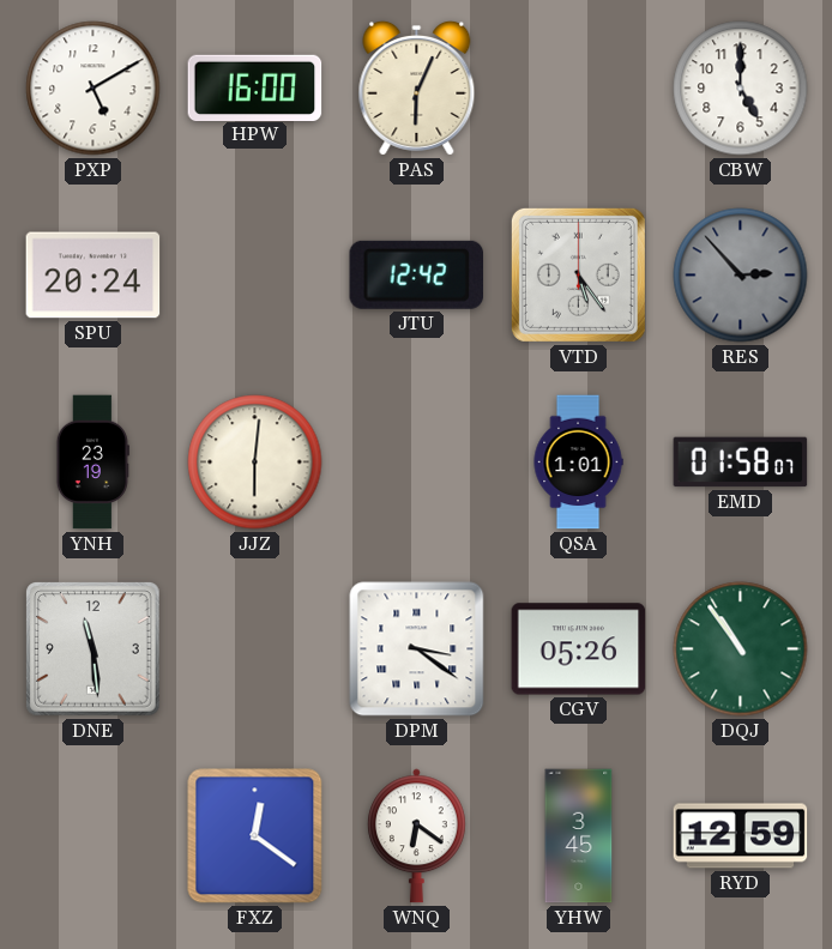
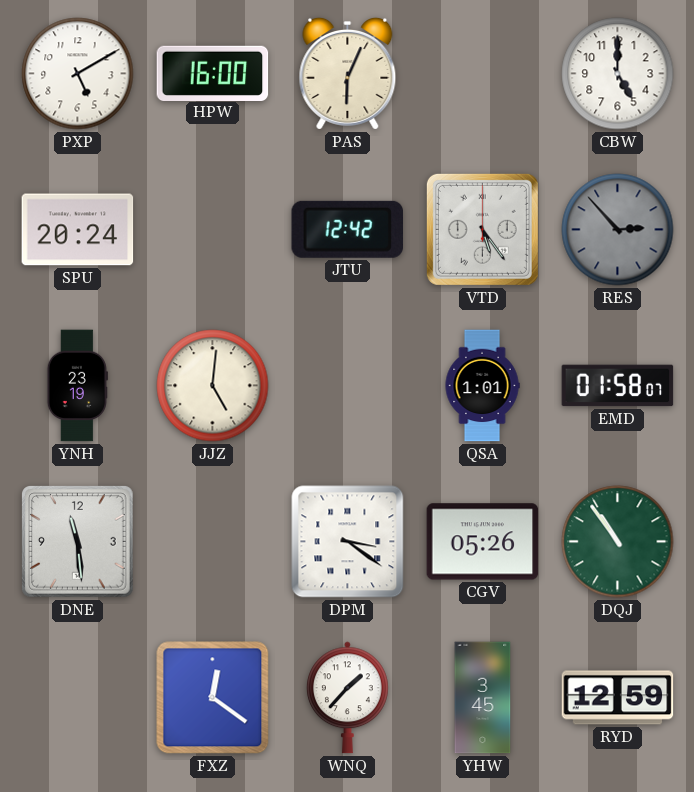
JJZ: 6:01 -> 5:01
WNQ: 6:21 -> 1:37
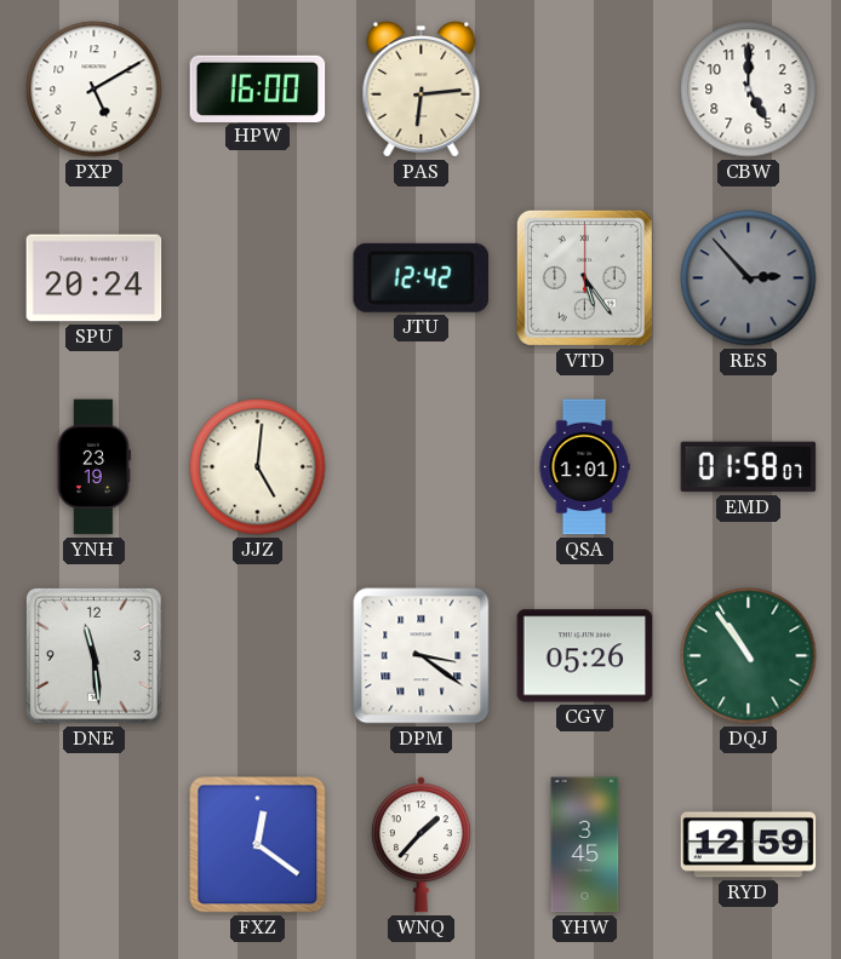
PAS: 6:04 -> 6:14
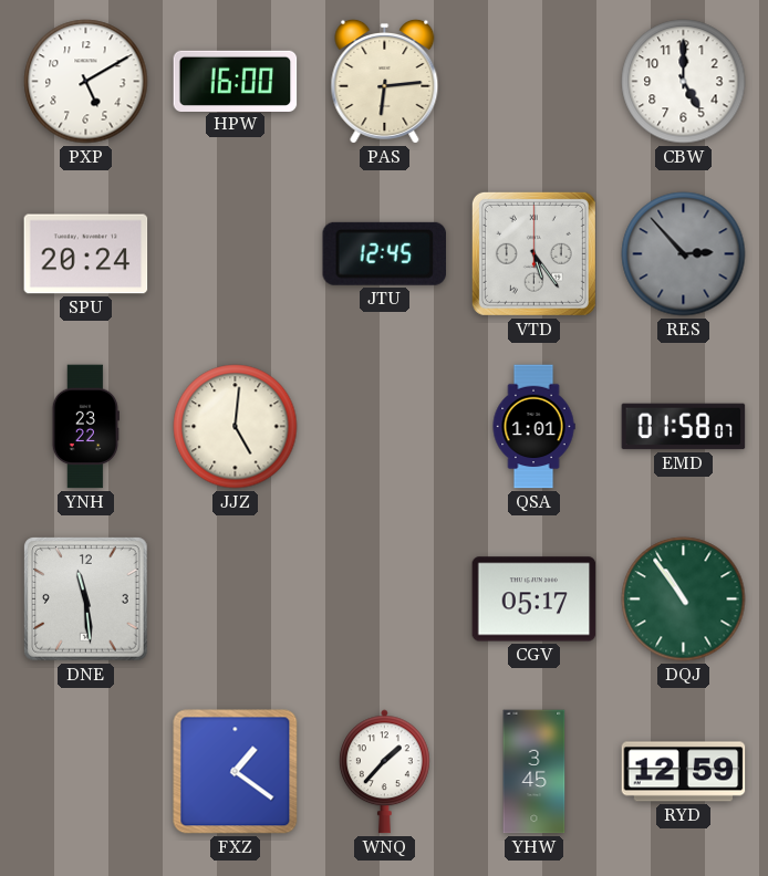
JTU: 12:42 -> 12:45
YNH: 23:19 -> 23:22
DPM: 3:21 -> none
CGV: 05:26 -> 05:17
FXZ: 12:21 -> 1:21
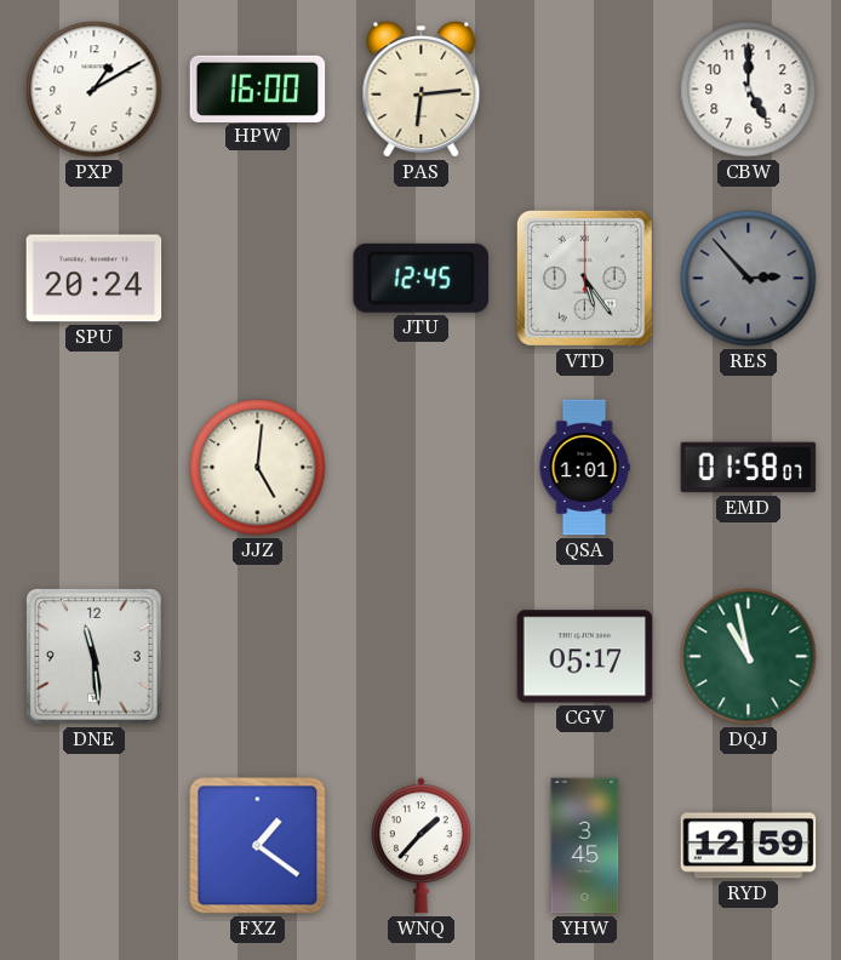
PXP: 5:10 -> 1:10
YNH: 23:22 -> none
DQJ: 10:54 -> 10:58
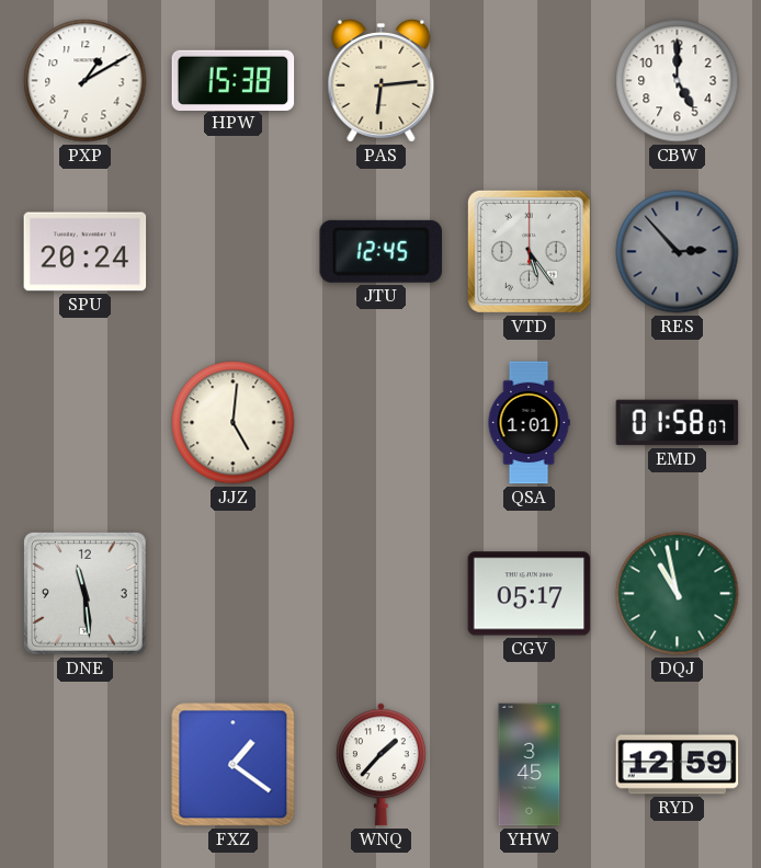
HPW: 16:00 -> 15:38
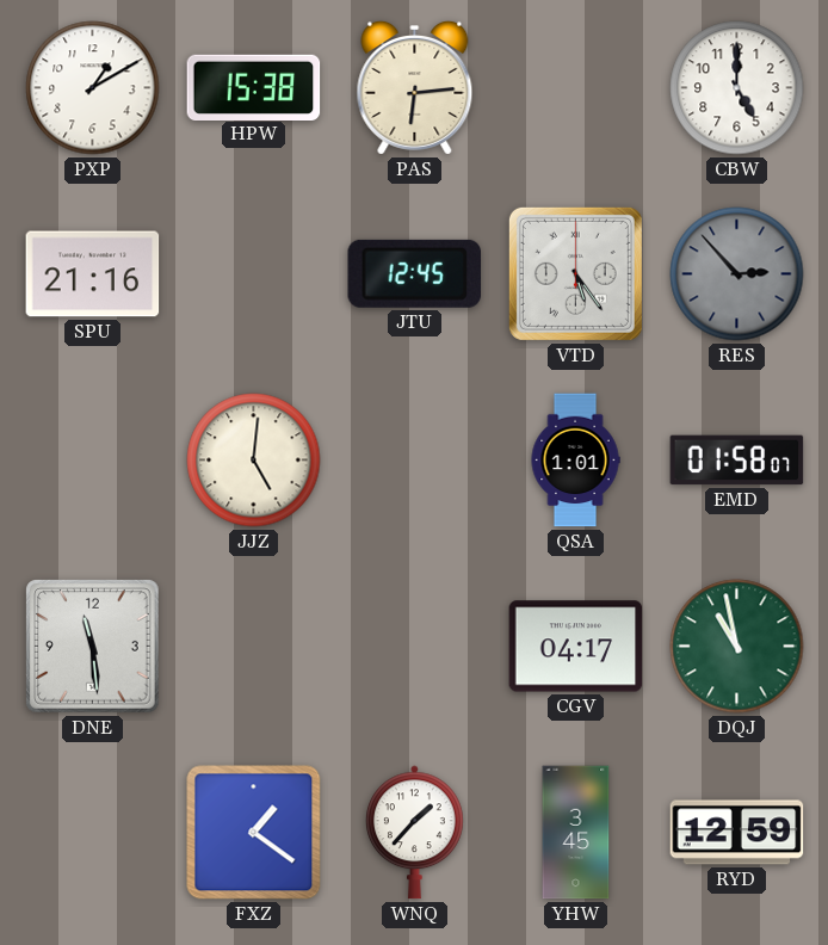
SPU: 20:24 -> 21:16
CGV: 05:17 -> 04:17
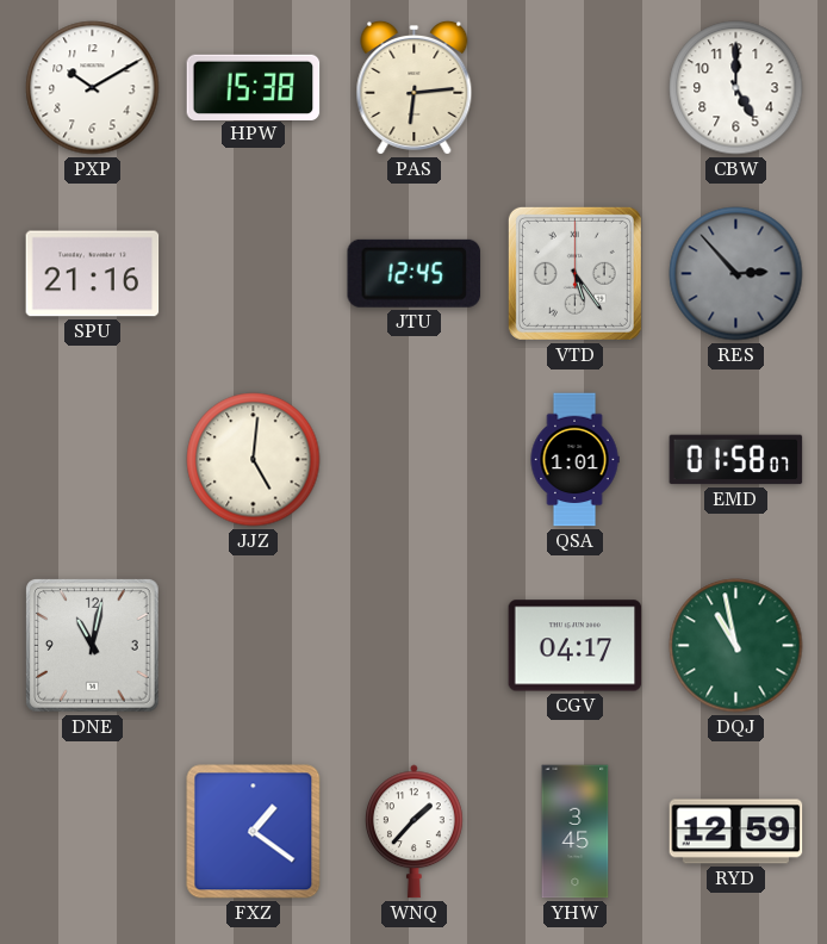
PXP: 1:10 -> 10:10
DNE: 11:29 -> 11:02
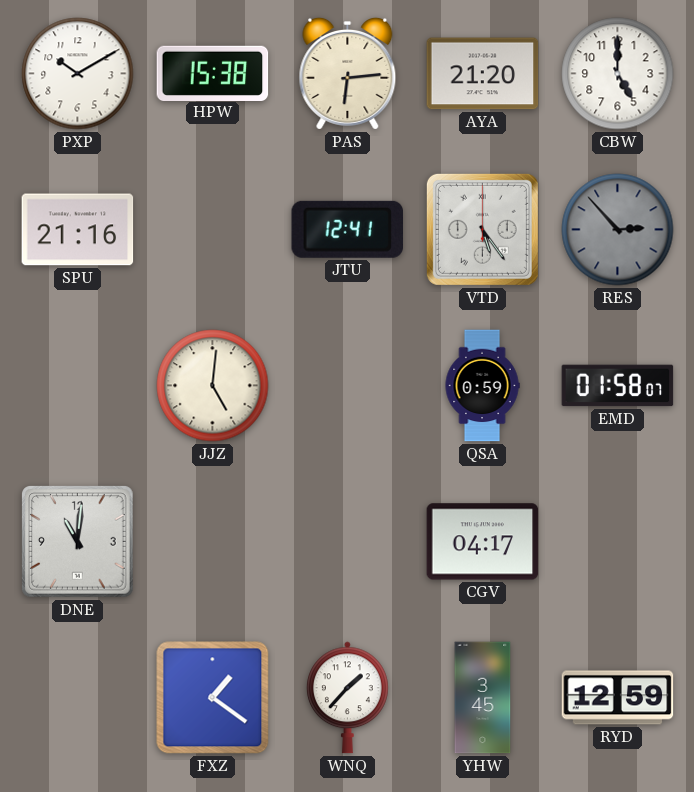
AYA: none -> 21:20
JTU: 12:45 -> 12:41
QSA: 1:01 -> 0:59
DNE: 11:02 -> 11:01
DQJ: 10:58 -> none
